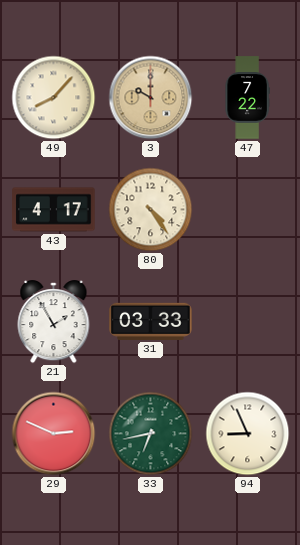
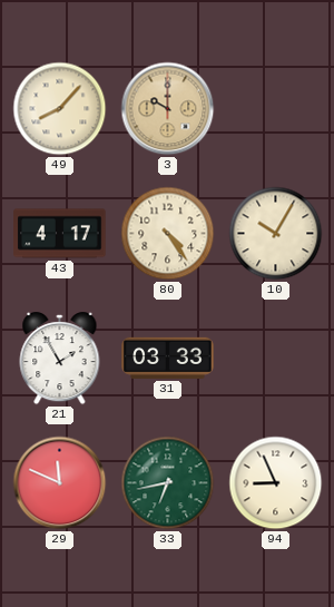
47: 7:22 -> none
10: none -> 10:05
29: 2:49 -> 11:49
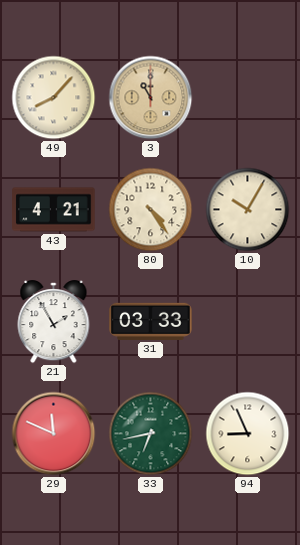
3: 10:00 -> 11:00
43: 4:17 -> 4:21
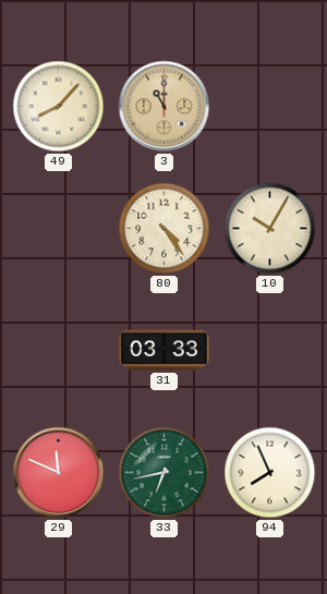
43: 4:21 -> none
21: 1:55 -> none
94: 8:56 -> 7:56
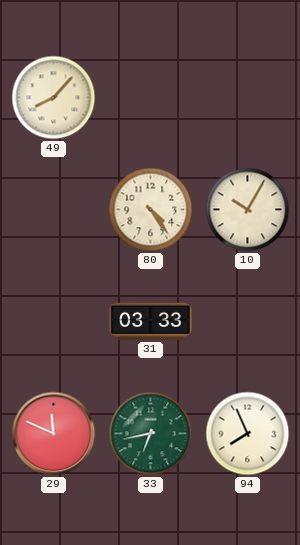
3: 11:00 -> none
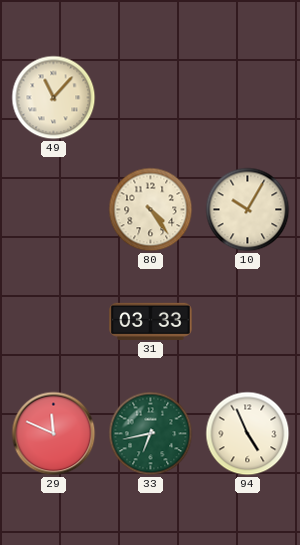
49: 8:07 -> 11:07
94: 7:56 -> 4:56
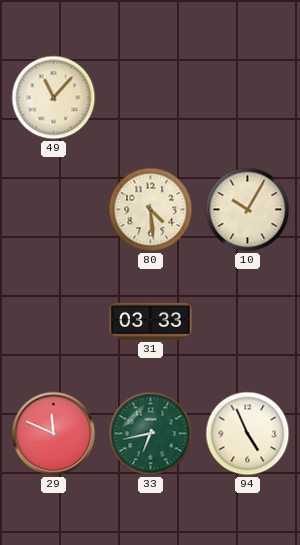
80: 4:24 -> 4:29
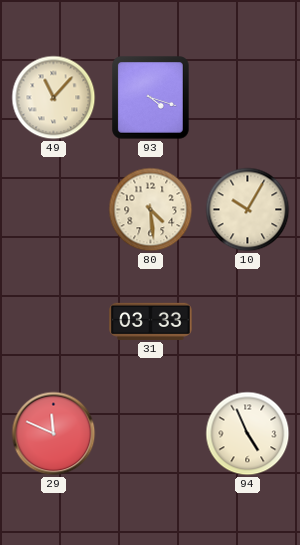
93: none -> 4:18
33: 6:43 -> none
